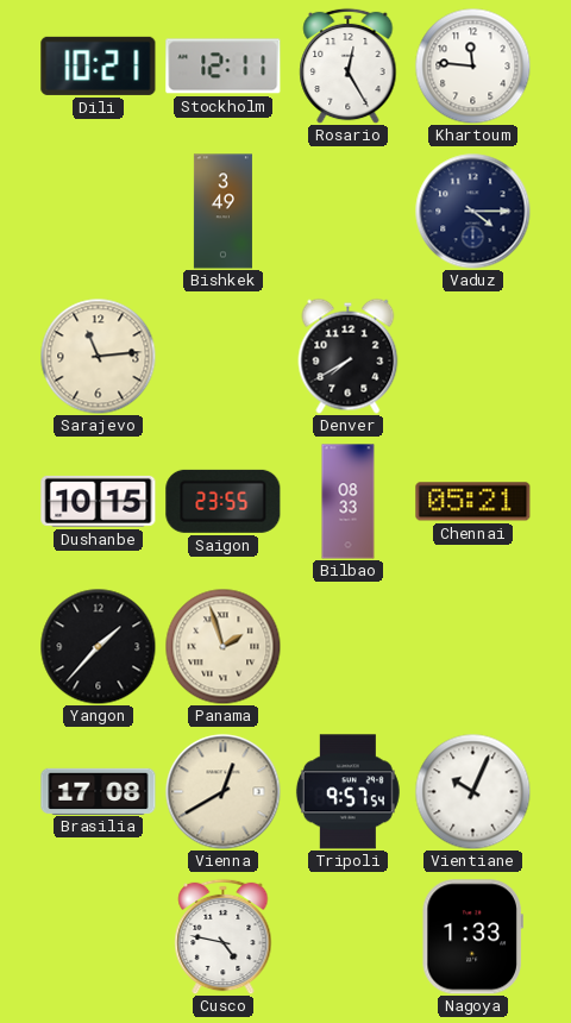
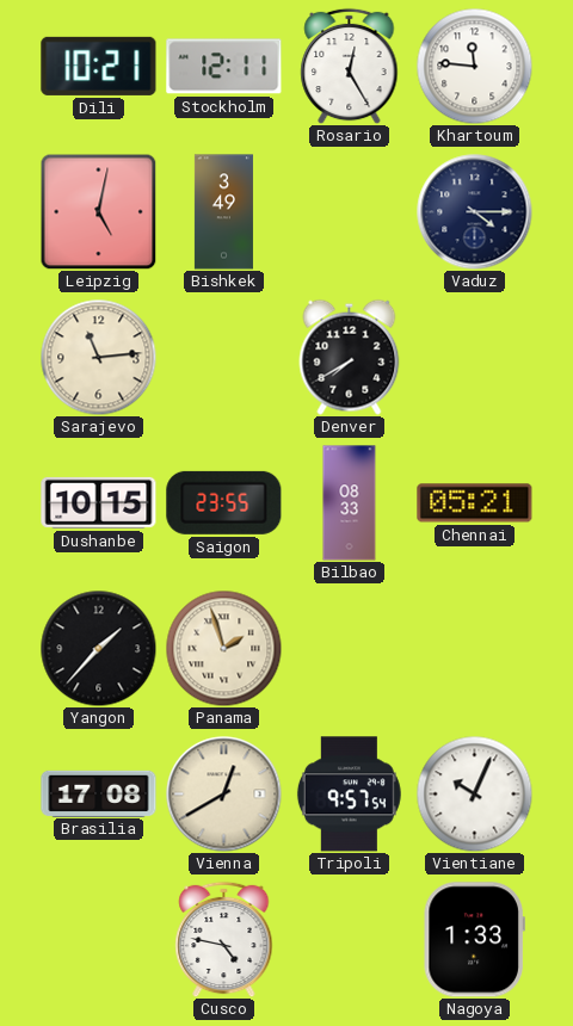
Leipzig: none -> 5:02
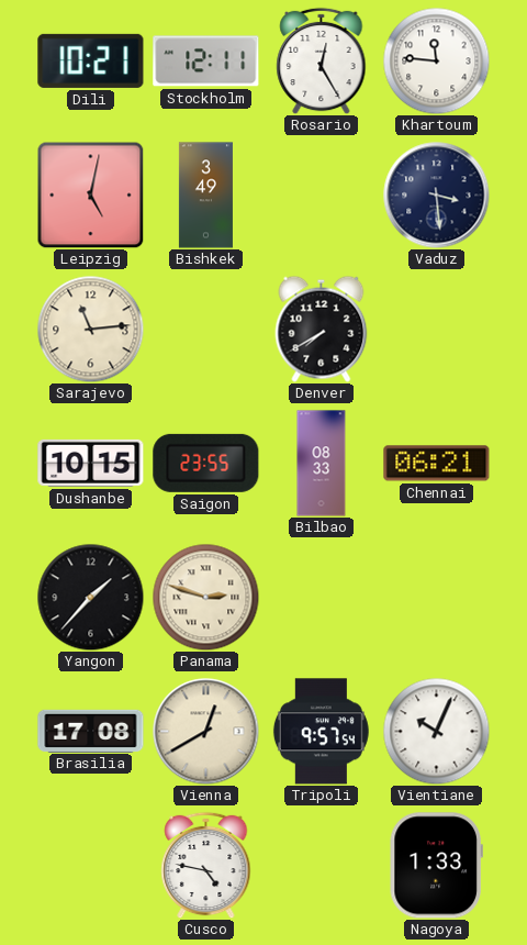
Vaduz: 4:15 -> 3:29
Chennai: 05:21 -> 06:21
Panama: 1:57 -> 2:48
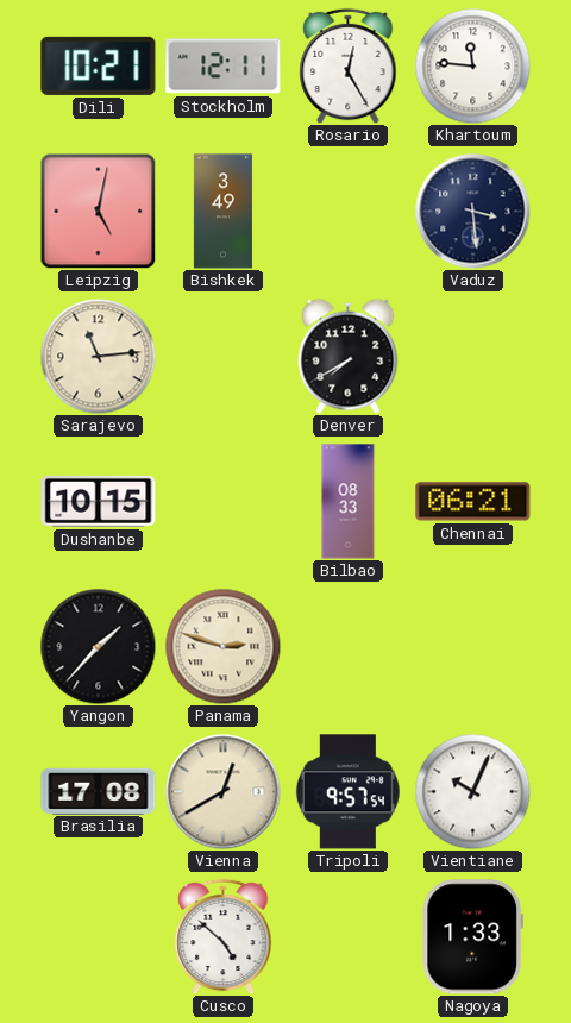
Saigon: 23:55 -> none
Cusco: 4:47 -> 4:52
